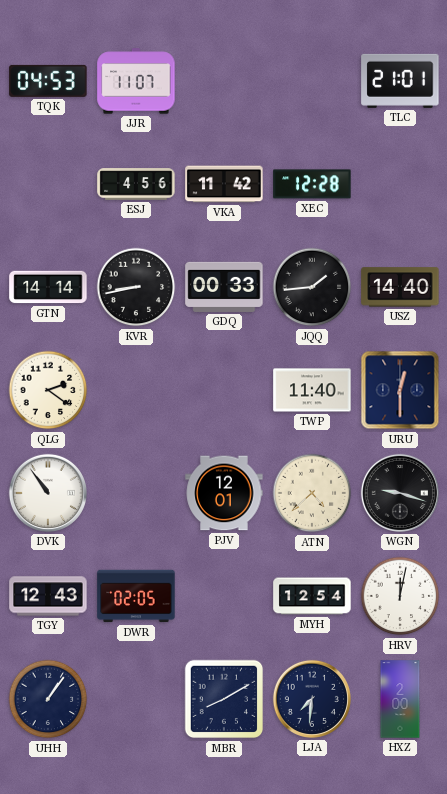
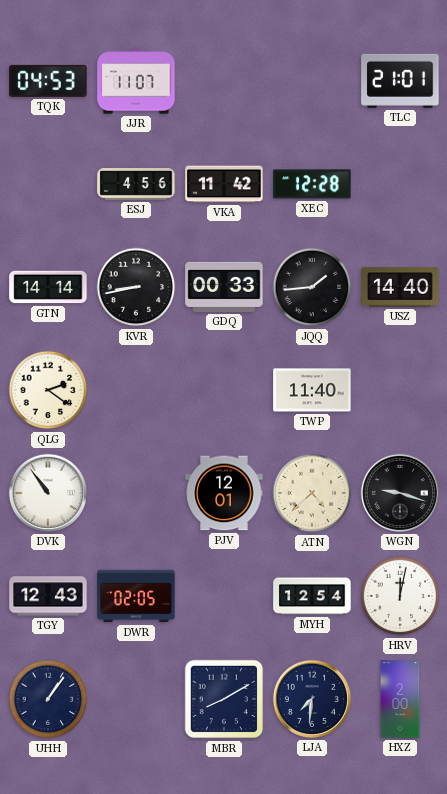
URU: 12:30 -> none
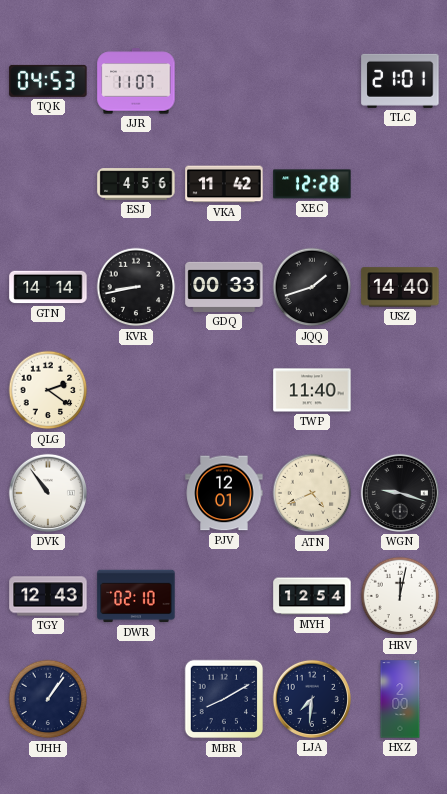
JQQ: 1:44 -> 1:42
ATN: 4:38 -> 4:41
DWR: 02:05 -> 02:10
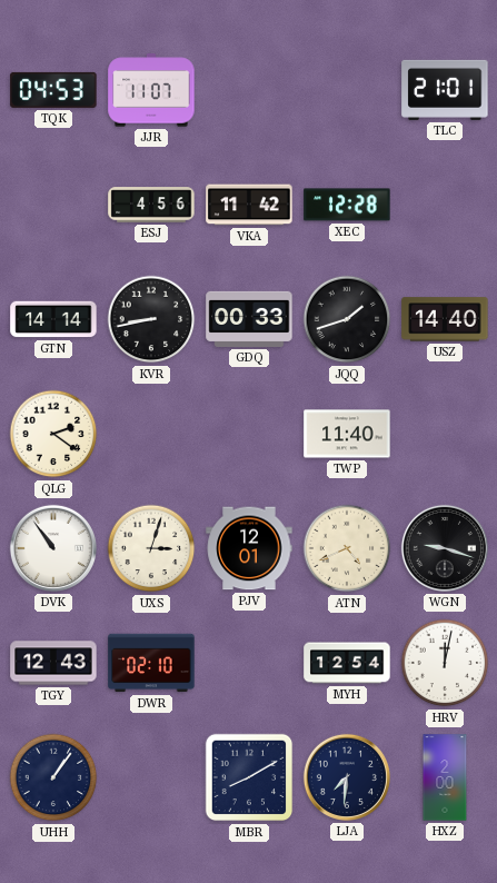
UXS: none -> 3:03
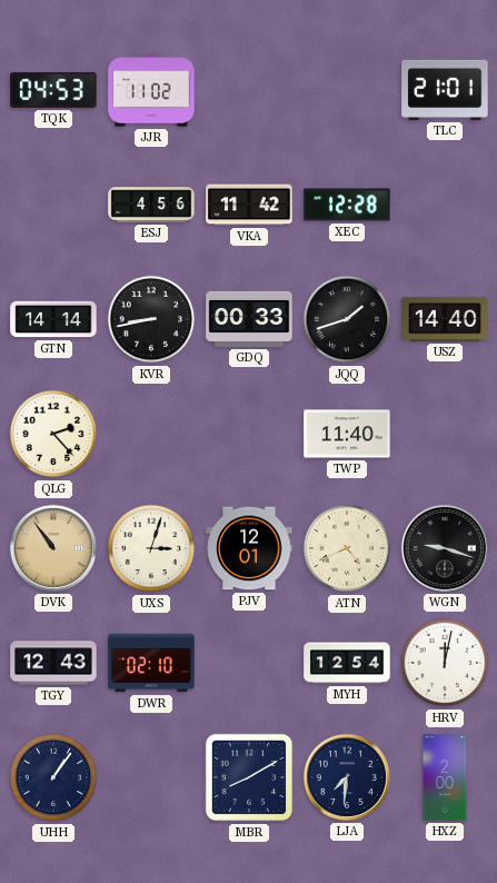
JJR: 11:07 -> 11:02
QLG: 2:21 -> 2:23
DVK dial: white -> champagne
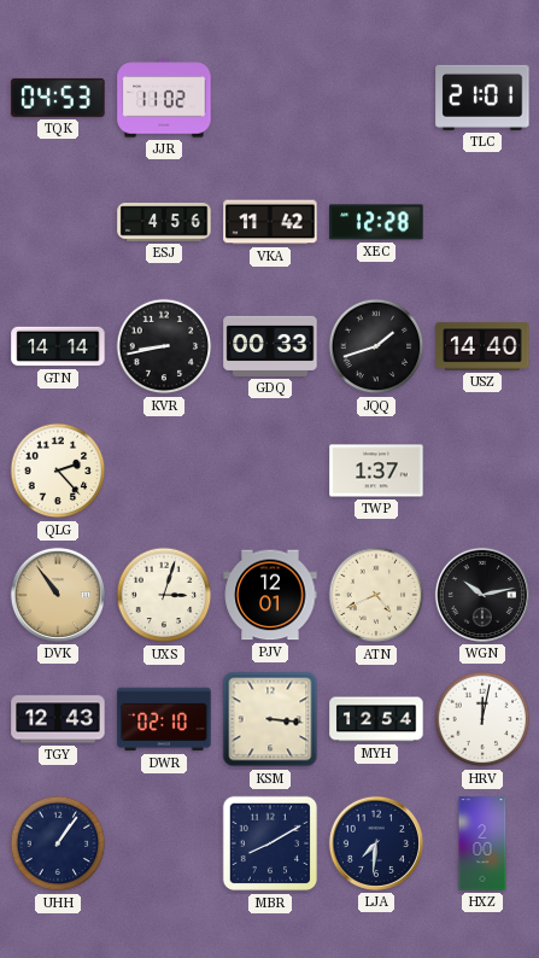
TWP: 11:40 -> 1:37
WGN: 9:18 -> 10:13
KSM: none -> 3:16
